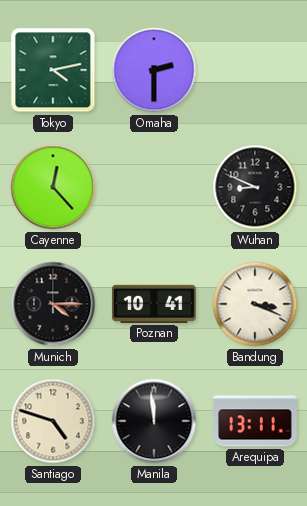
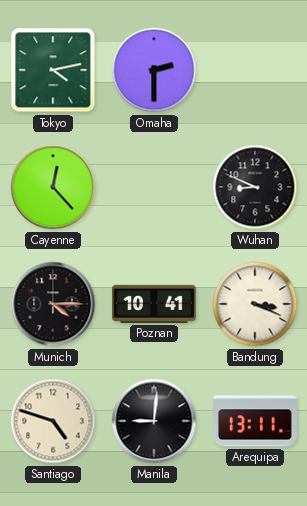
Manila: 11:59 -> 9:01
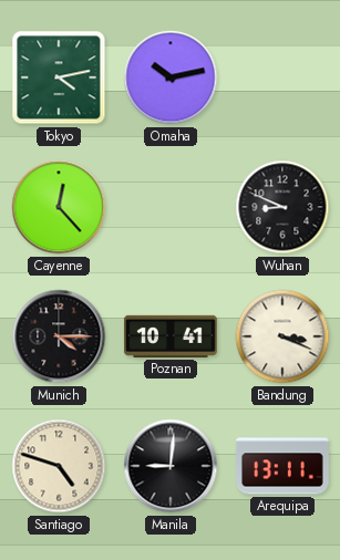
Omaha: 2:30 -> 10:13
